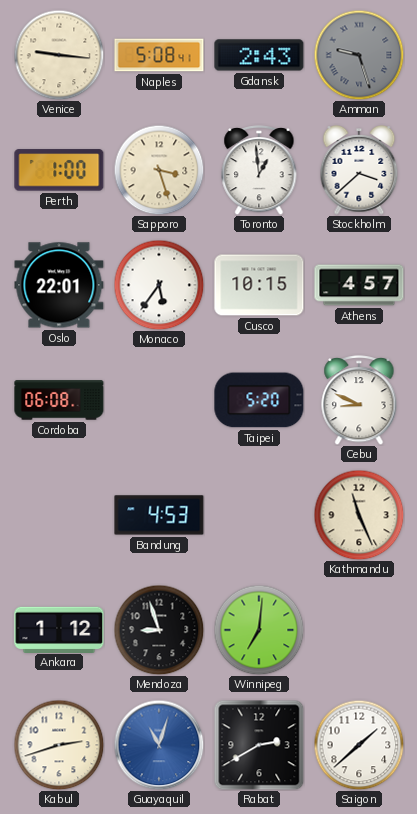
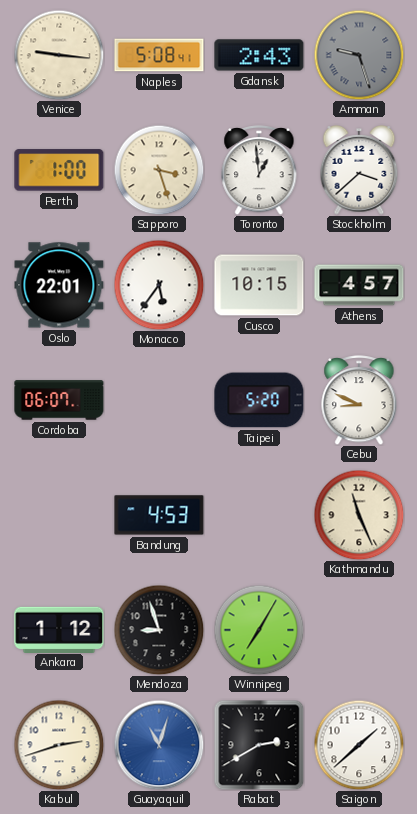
Cordoba: 06:08 -> 06:07
Winnipeg: 7:01 -> 7:05
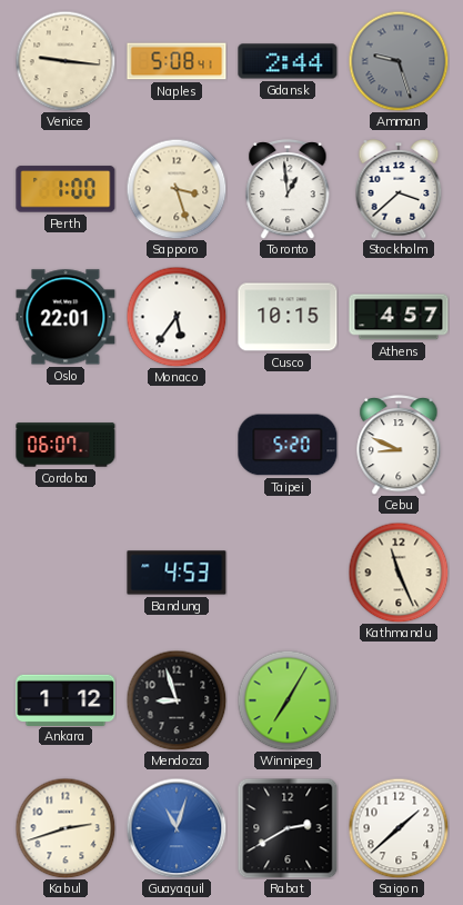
Gdansk: 2:43 -> 2:44
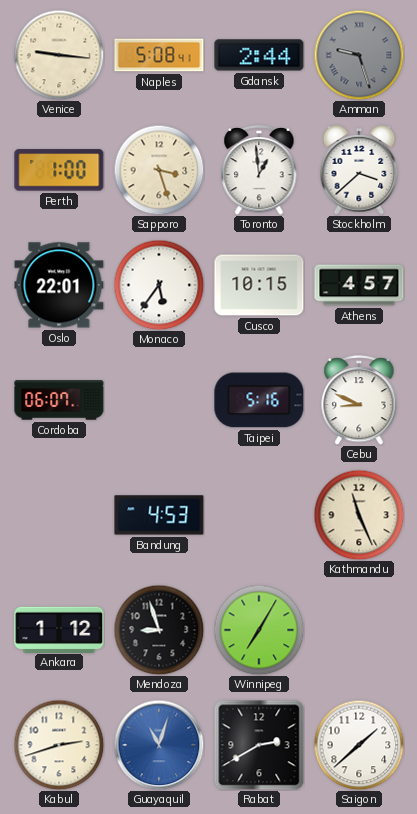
Taipei: 5:20 -> 5:16
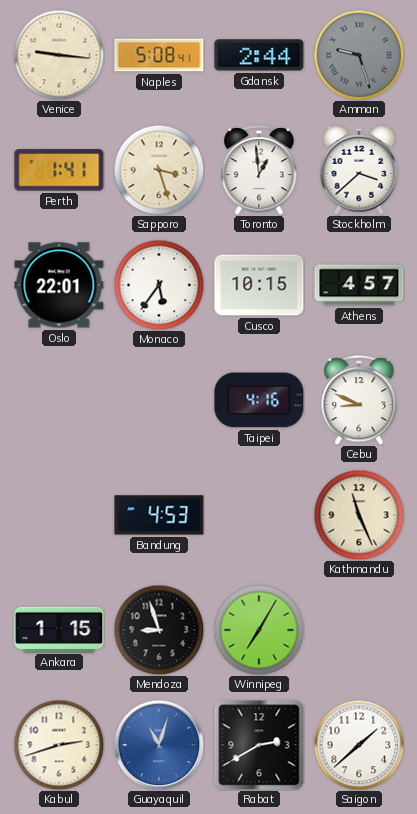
Perth: 1:00 -> 1:41
Cordoba: 06:07 -> none
Taipei: 5:16 -> 4:16
Ankara: 1:12 -> 1:15
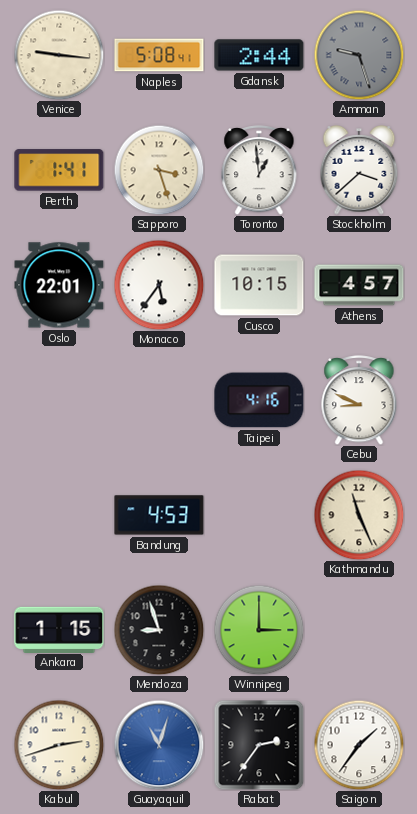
Winnipeg: 7:05 -> 3:00
Rabat: 2:40 -> 2:36
Saigon: 1:38 -> 1:36
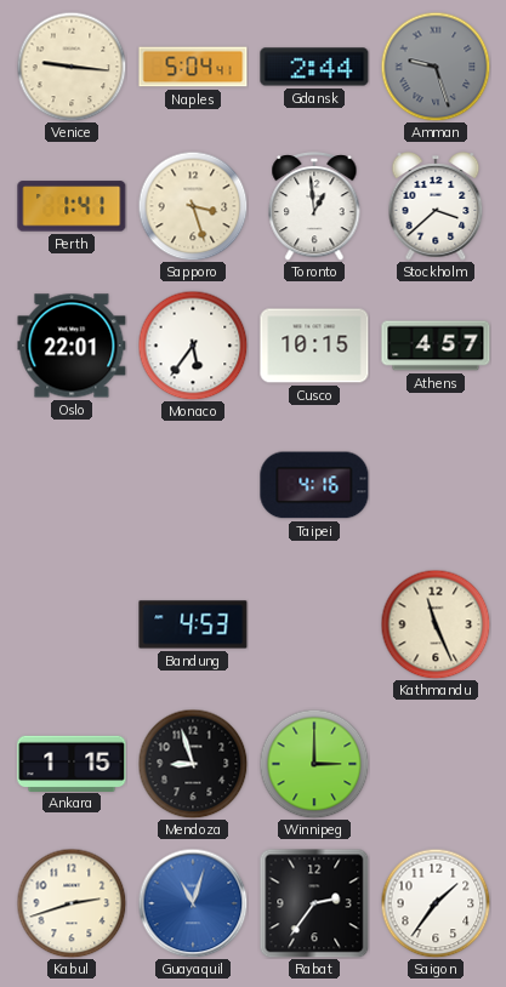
Naples: 5:08 -> 5:04
Cebu: 8:49 -> none
